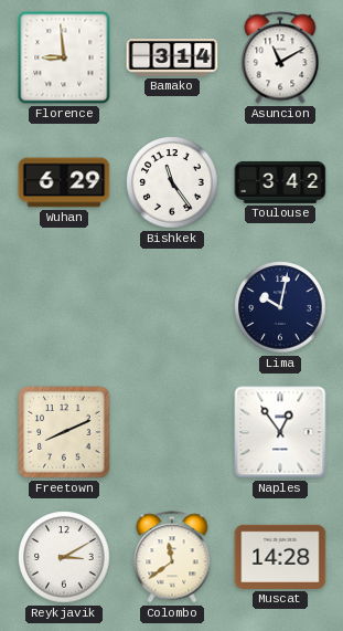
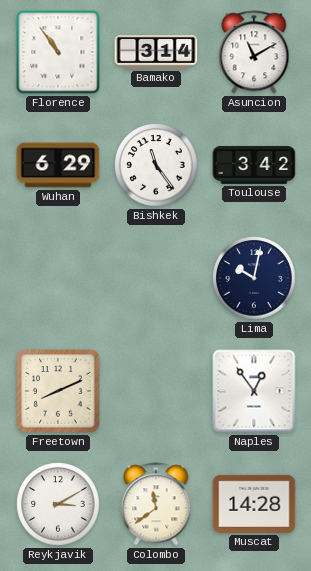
Florence: 8:59 -> 10:54
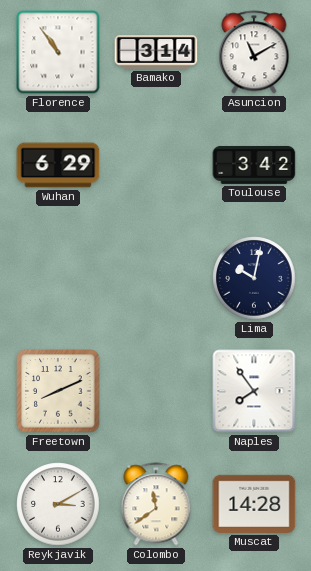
Bishkek: 11:24 -> none
Naples: 12:54 -> 7:54
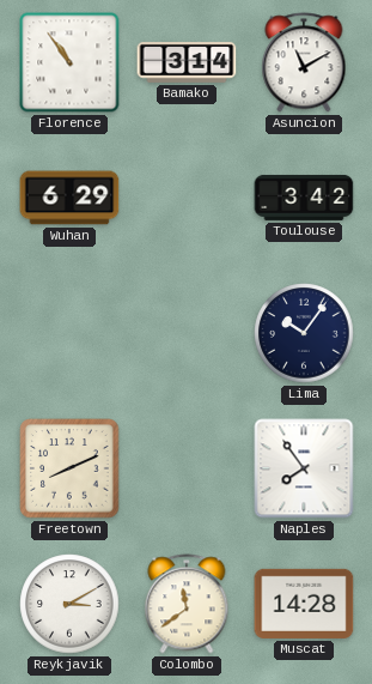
Lima: 10:02 -> 10:06
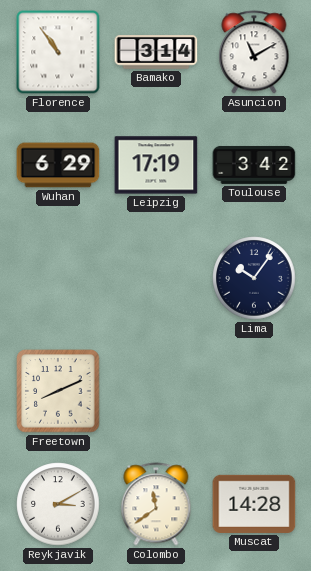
Leipzig: none -> 17:19
Naples: 7:54 -> none
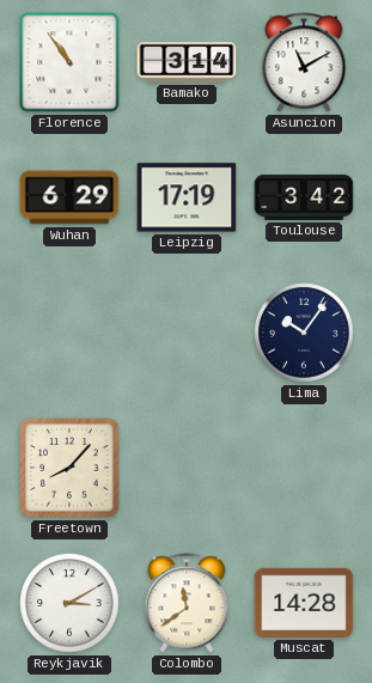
Freetown: 8:11 -> 8:07
